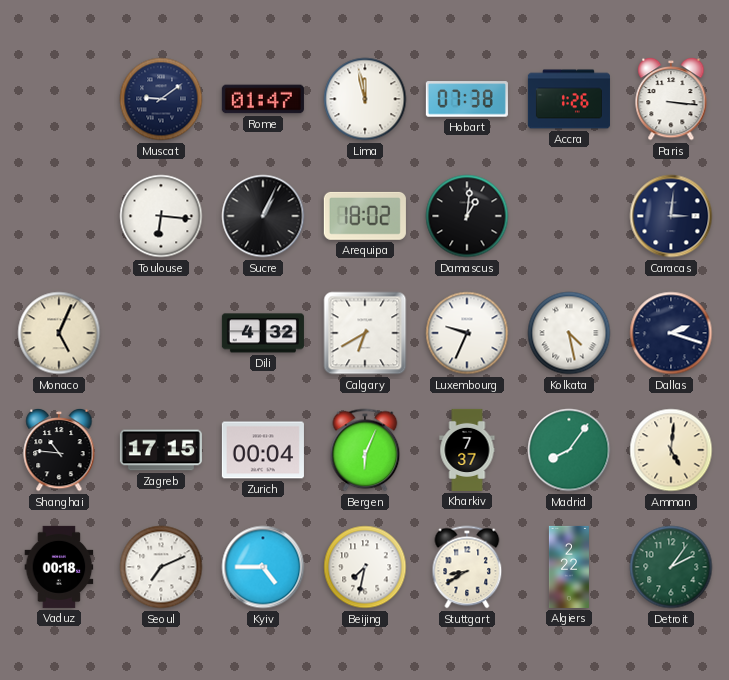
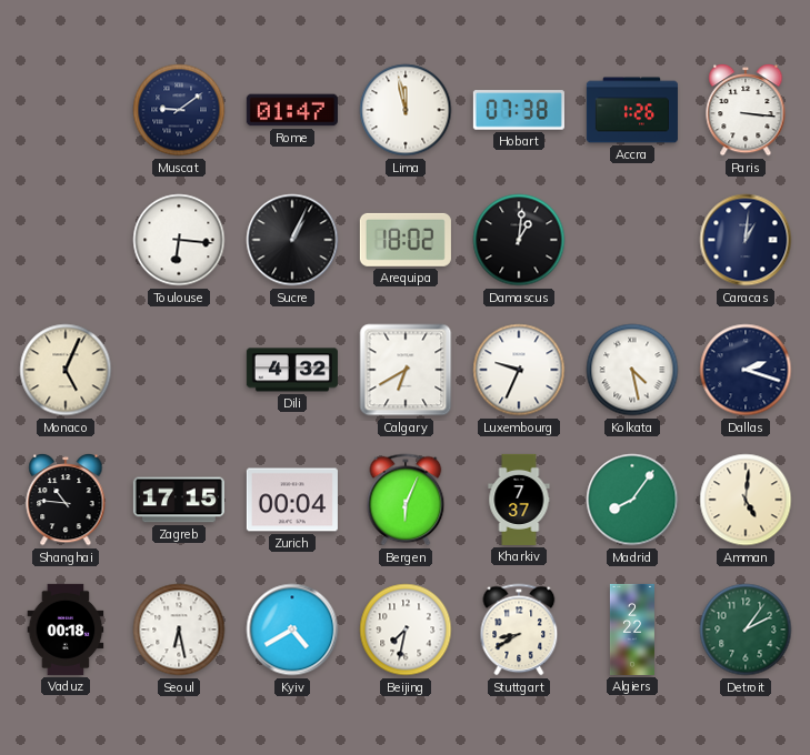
Caracas: 3:01 -> 1:01
Seoul: 7:11 -> 6:28
Kyiv: 4:45 -> 4:40
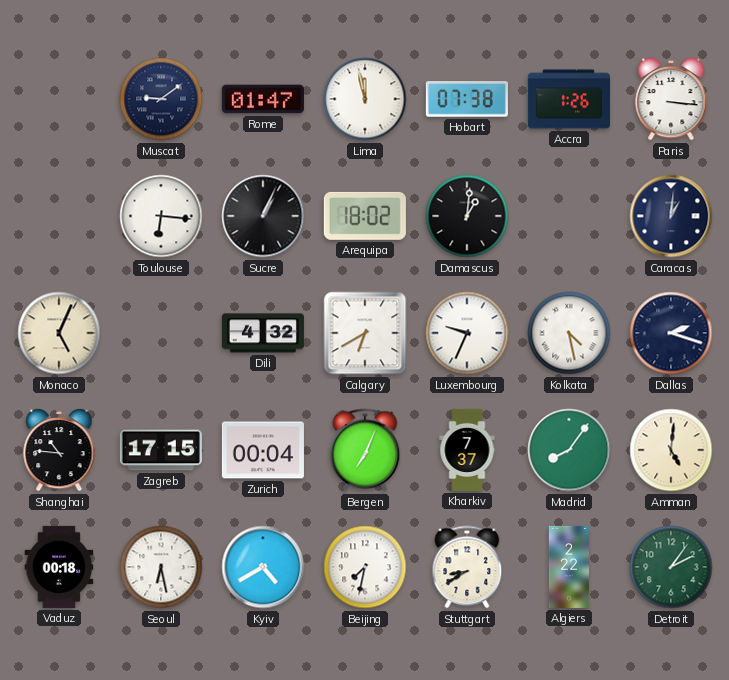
Bergen: 6:04 -> 7:04
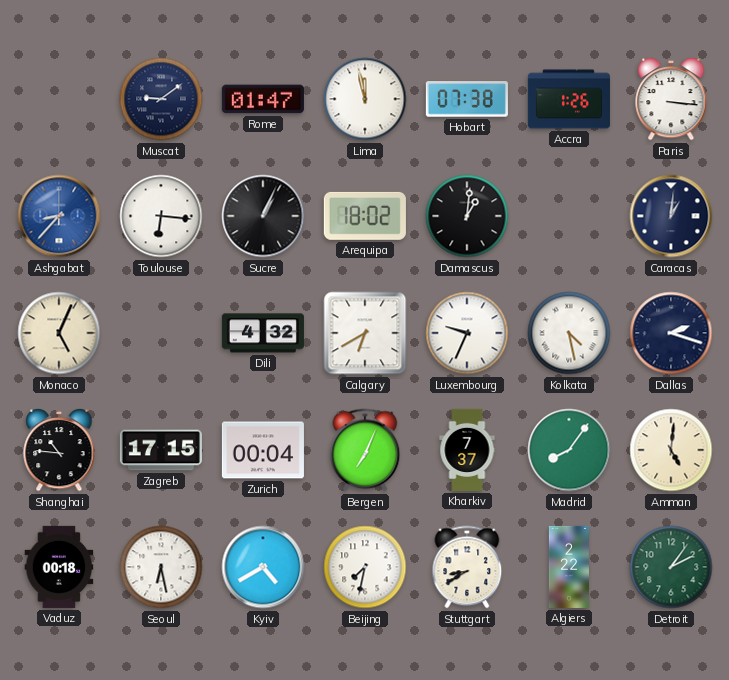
Ashgabat: none -> 8:37
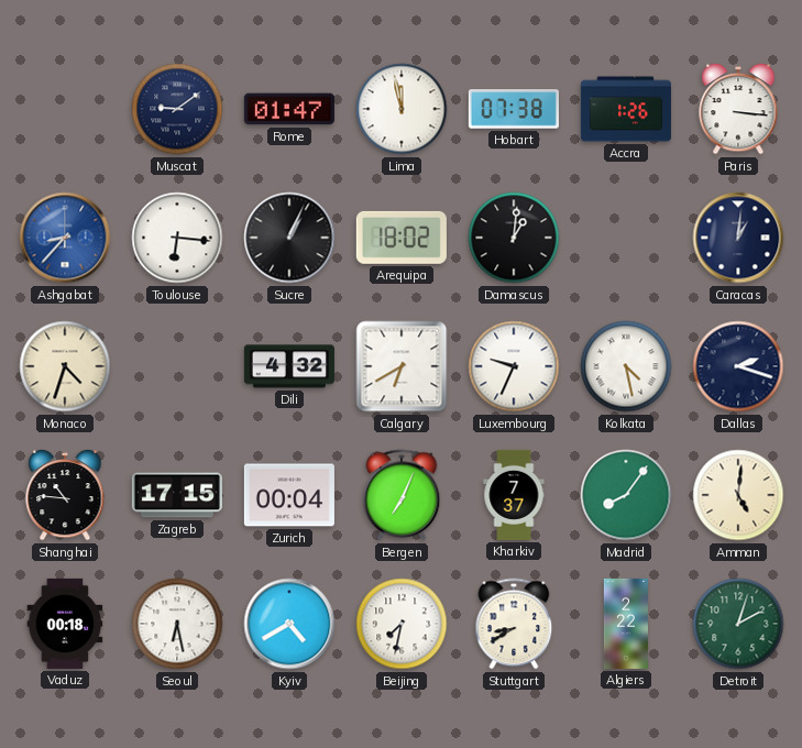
Monaco: 5:04 -> 4:33
Detroit: 2:06 -> 2:03
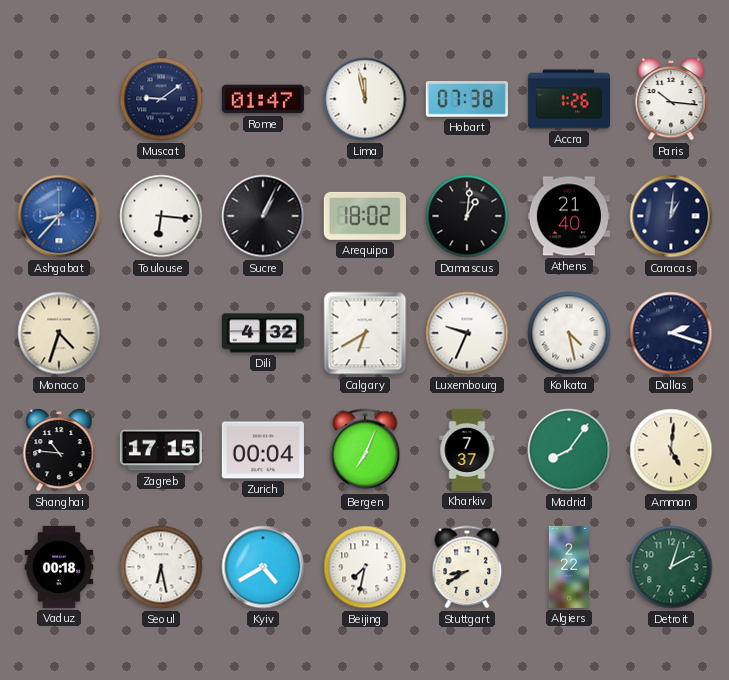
Paris: 3:16 -> 10:16
Athens: none -> 21:40
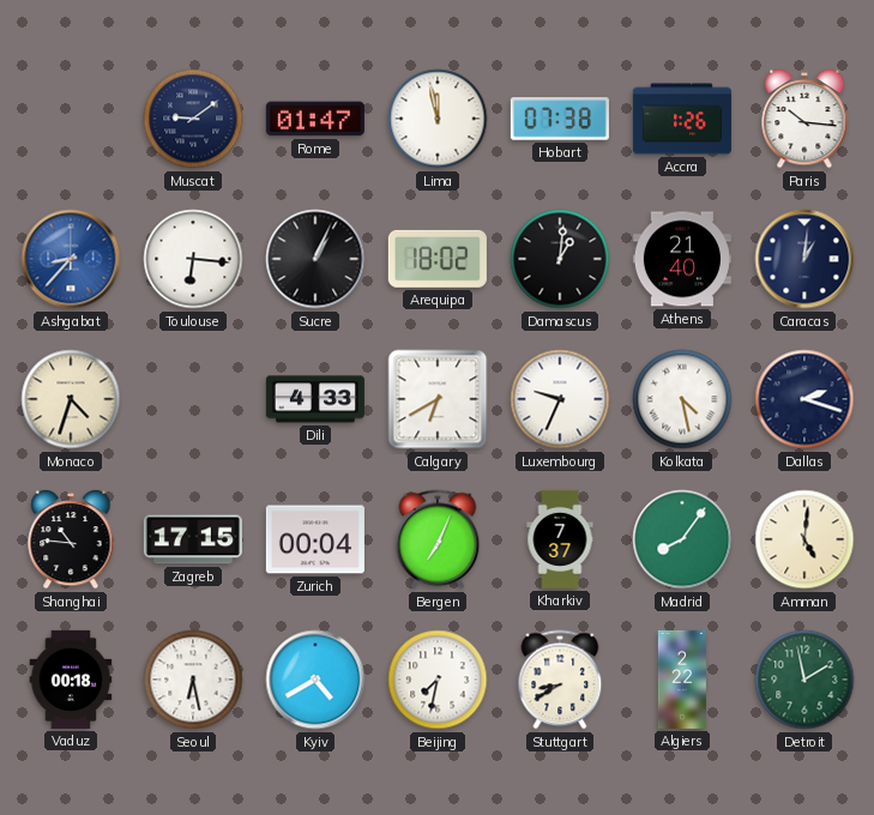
Dili: 4:32 -> 4:33
Detroit: 2:03 -> 1:58
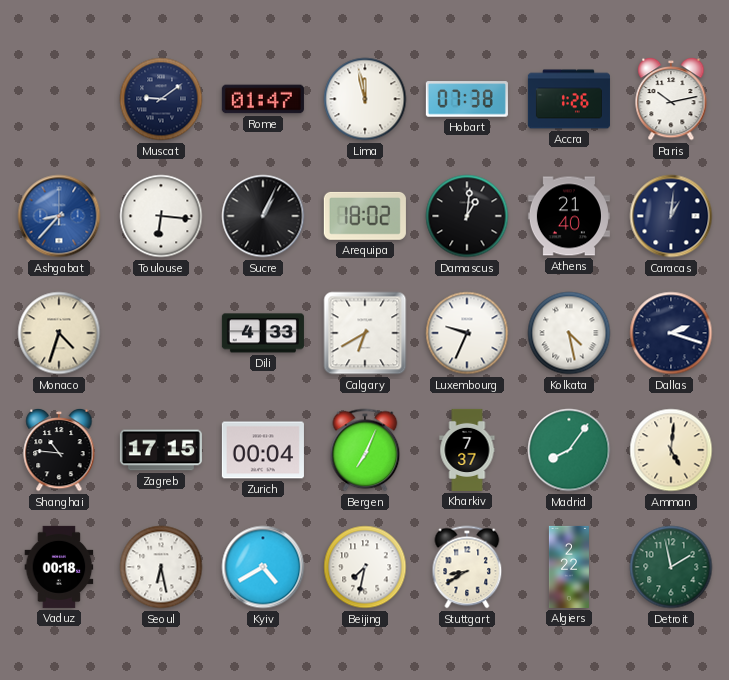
Paris: 10:16 -> 10:13
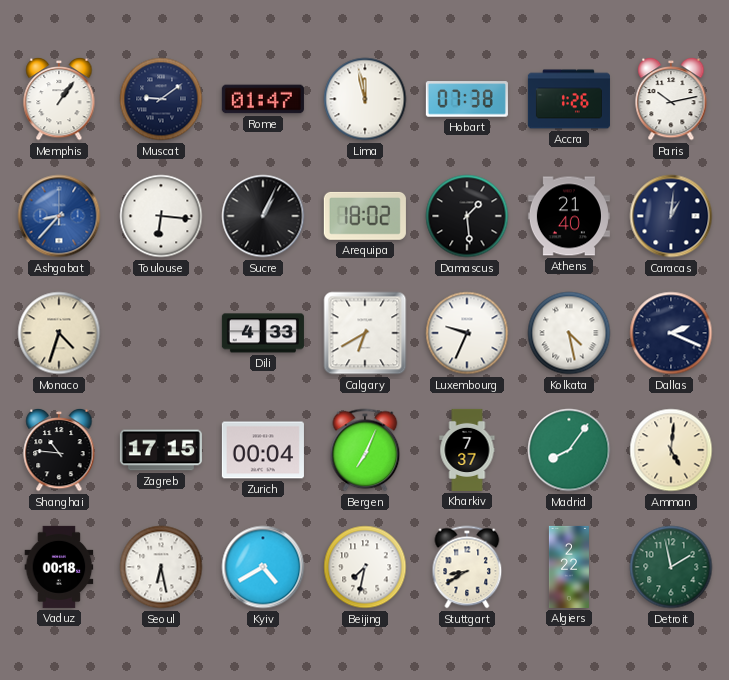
Memphis: none -> 1:06
Damascus: 1:01 -> 1:29
Dallas: 2:18 -> 2:19
